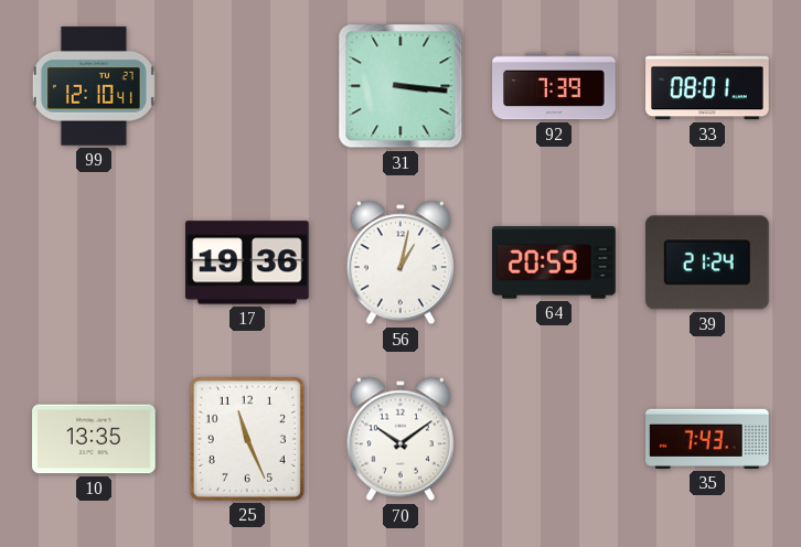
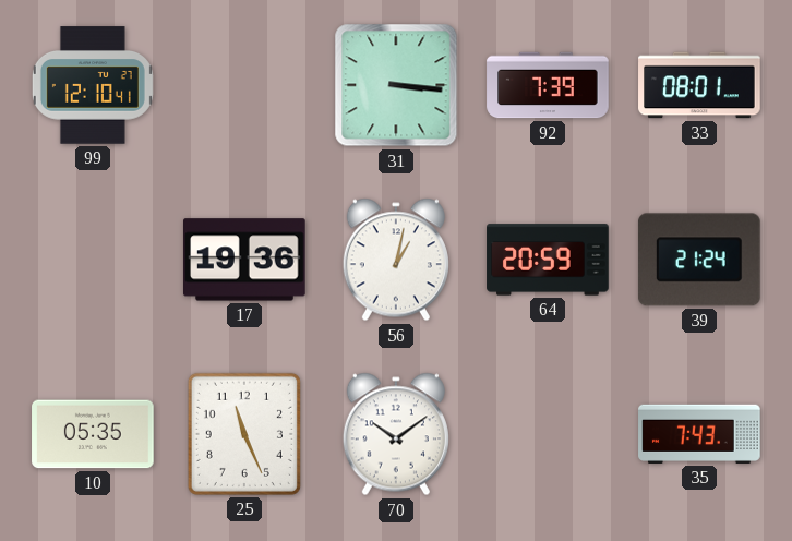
10: 13:35 -> 05:35
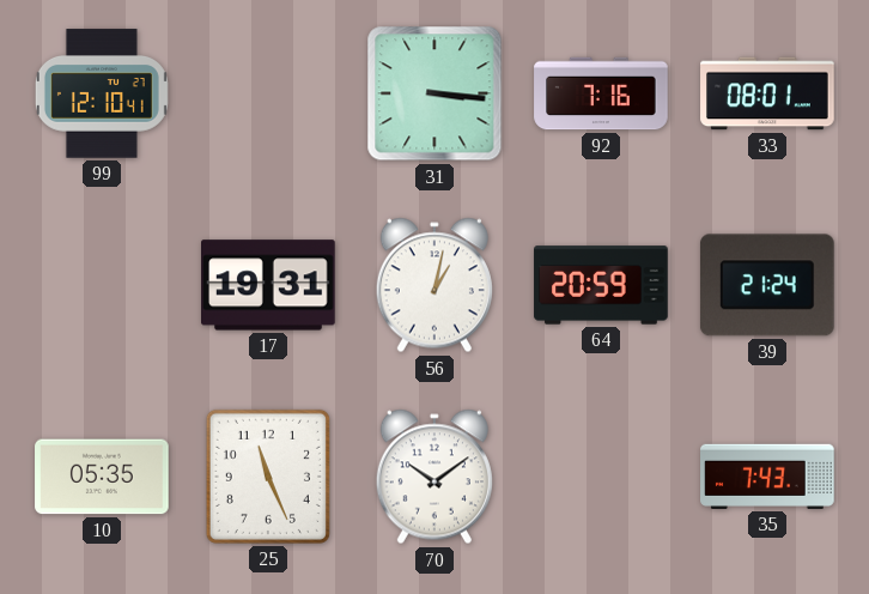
92: 7:39 -> 7:16
17: 19:36 -> 19:31
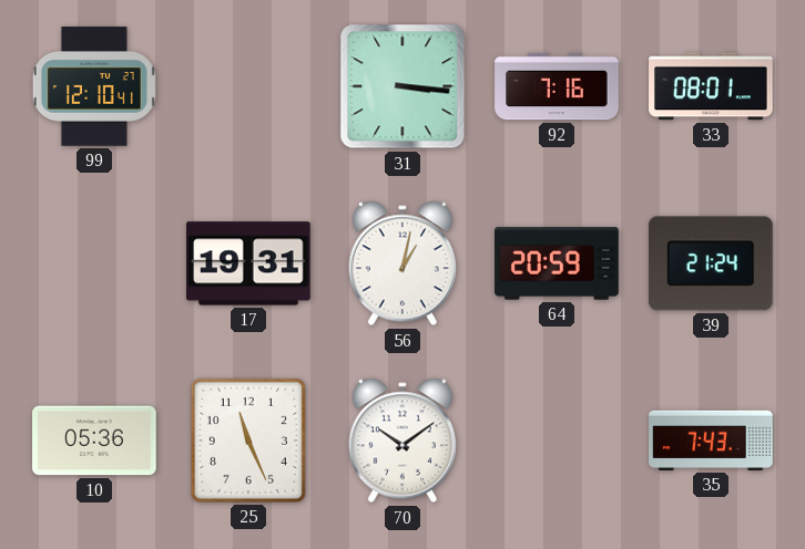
10: 05:35 -> 05:36
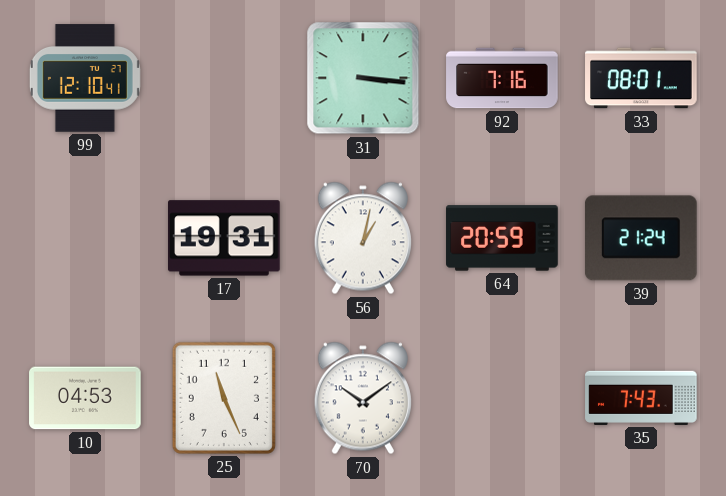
10: 05:36 -> 04:53
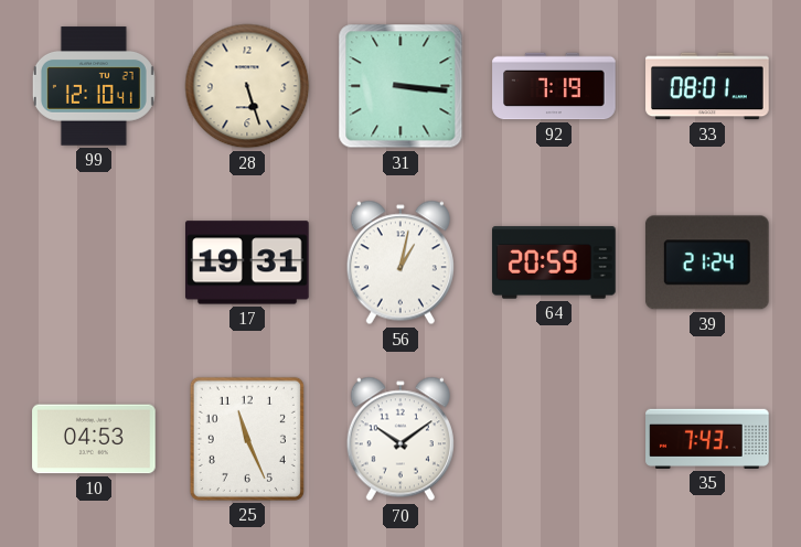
28: none -> 5:27
92: 7:16 -> 7:19
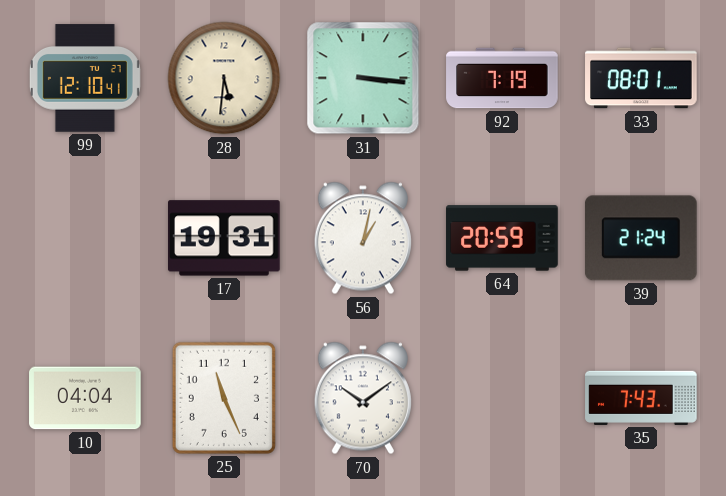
28: 5:27 -> 5:31
10: 04:53 -> 04:04
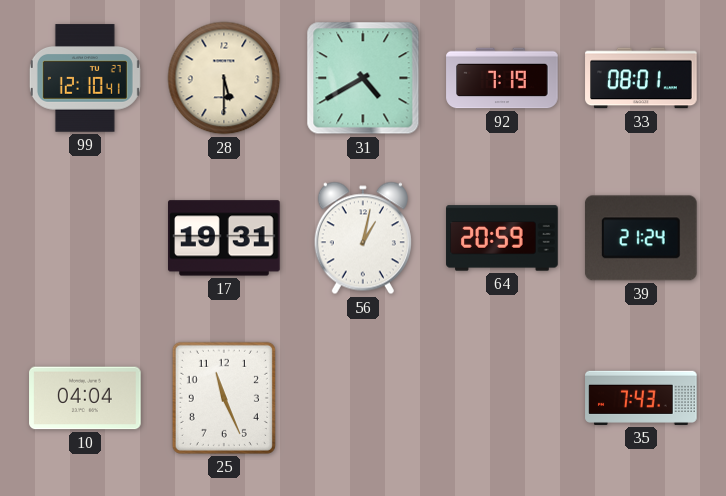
28: 5:31 -> 5:30
31: 3:16 -> 4:40
70: 10:09 -> none
